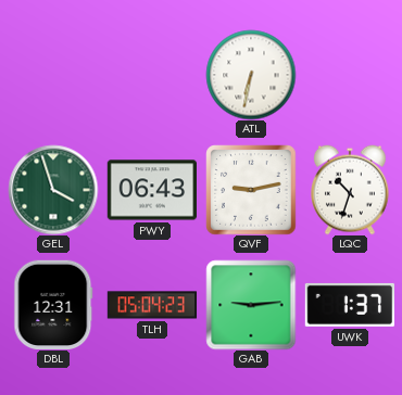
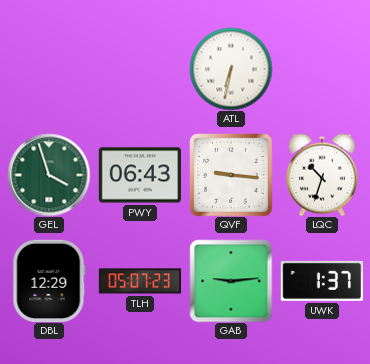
QVF: 9:13 -> 9:16
DBL: 12:31 -> 12:29
TLH: 05:04 -> 05:07
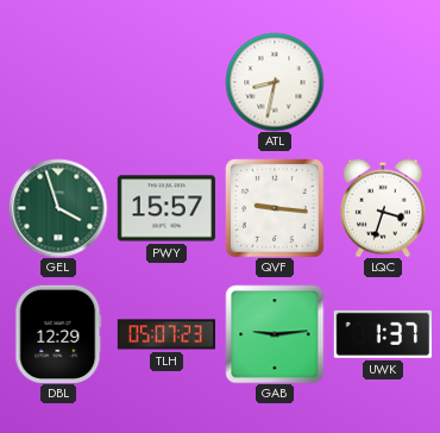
ATL: 6:32 -> 8:32
PWY: 06:43 -> 15:57
LQC: 10:33 -> 3:33
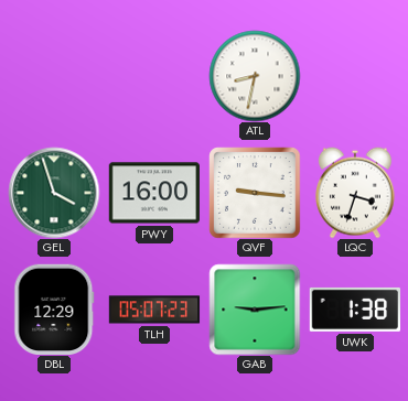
PWY: 15:57 -> 16:00
UWK: 1:37 -> 1:38
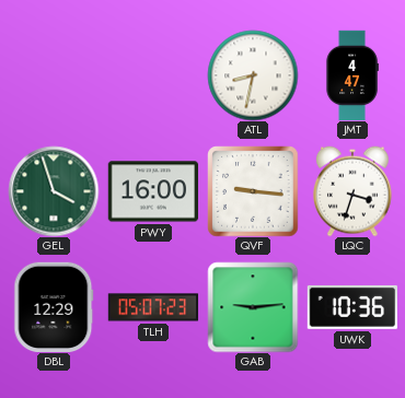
JMT: none -> 4:47
UWK: 1:38 -> 10:36
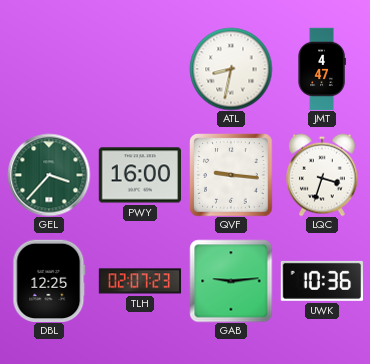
GEL: 3:57 -> 3:37
DBL: 12:29 -> 12:25
TLH: 05:07 -> 02:07
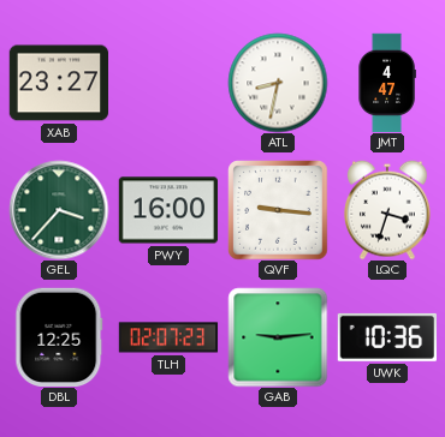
XAB: none -> 23:27
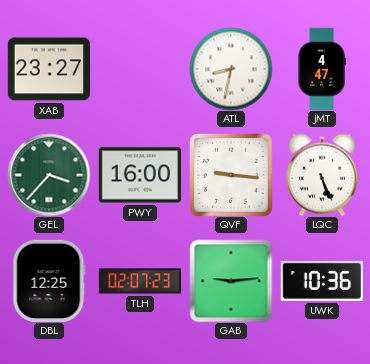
LQC: 3:33 -> 5:26
